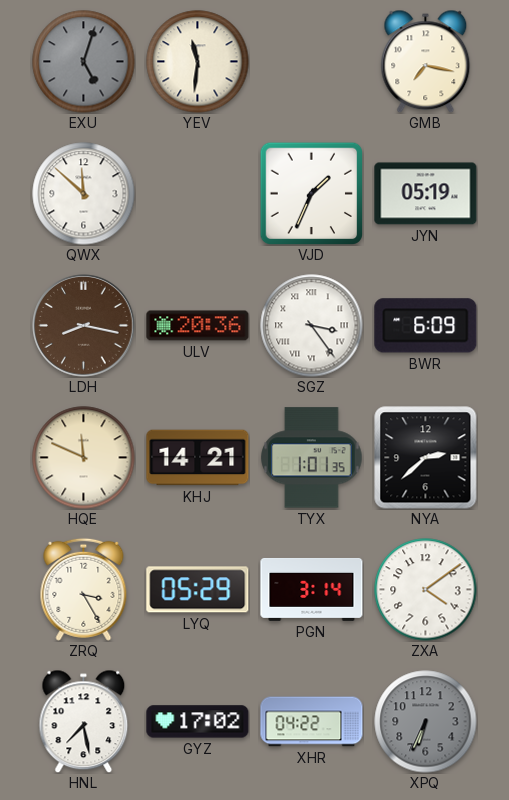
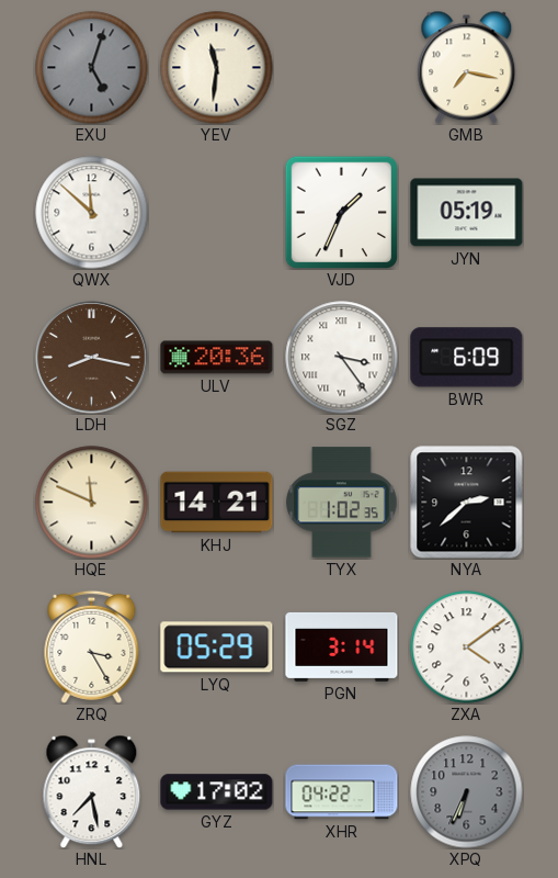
TYX: 1:01 -> 1:02
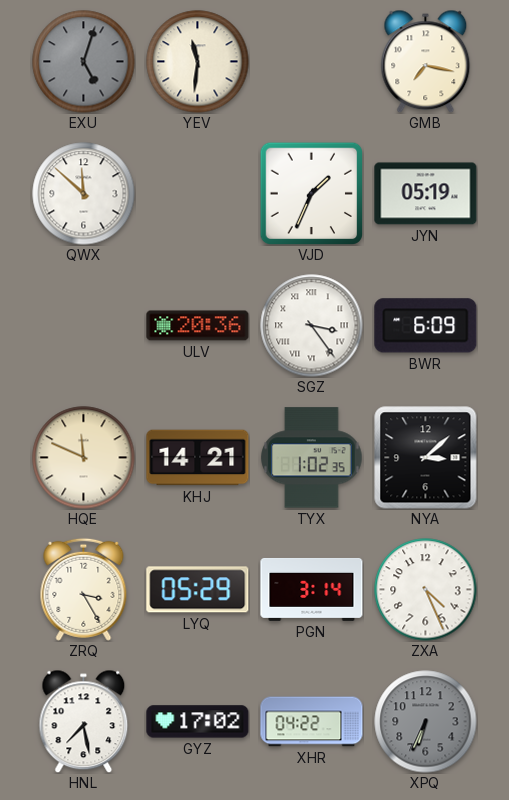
LDH: 8:17 -> none
NYA: 2:38 -> 3:08
ZXA: 4:09 -> 4:26
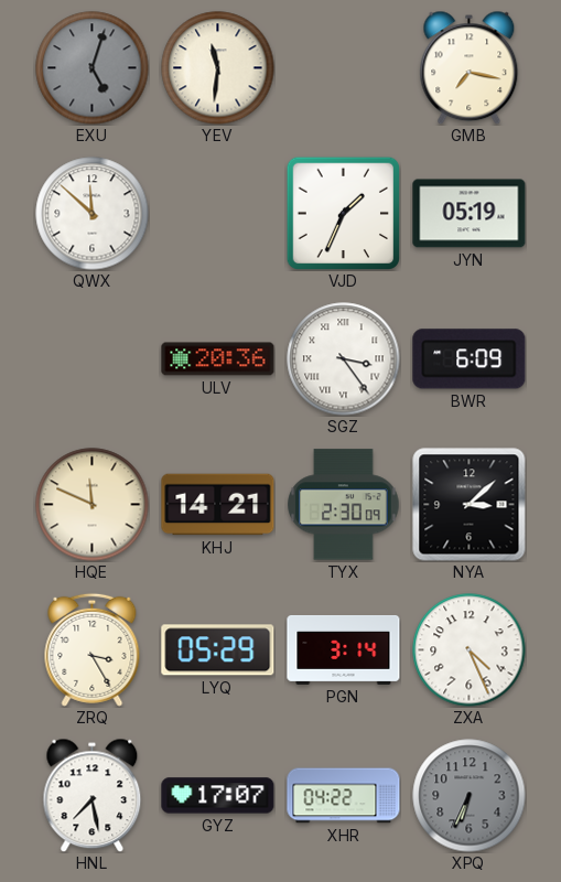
TYX: 1:02 -> 2:30
GYZ: 17:02 -> 17:07
